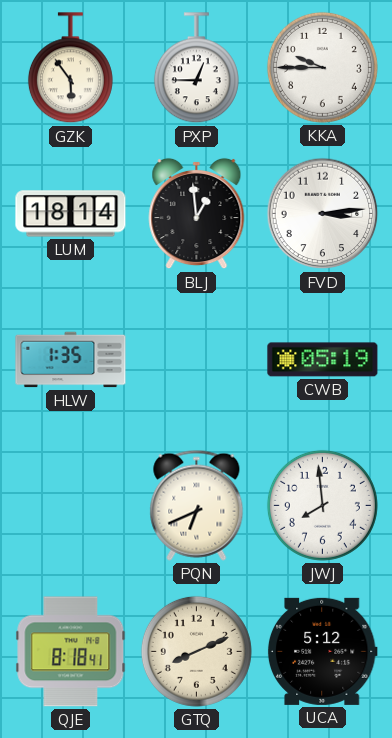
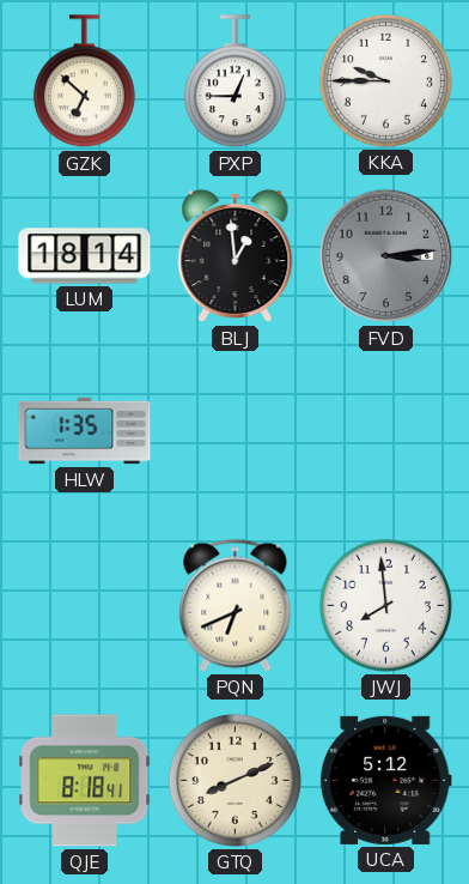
GZK: 5:54 -> 6:52
FVD dial: white -> grey
CWB: 05:19 -> none
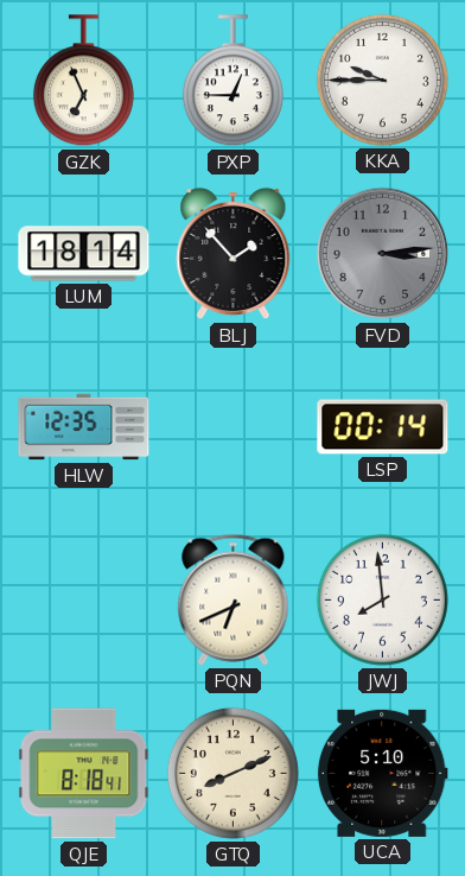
GZK: 6:52 -> 6:56
BLJ: 12:59 -> 1:53
HLW: 1:35 -> 12:35
LSP: none -> 00:14
UCA: 5:12 -> 5:10
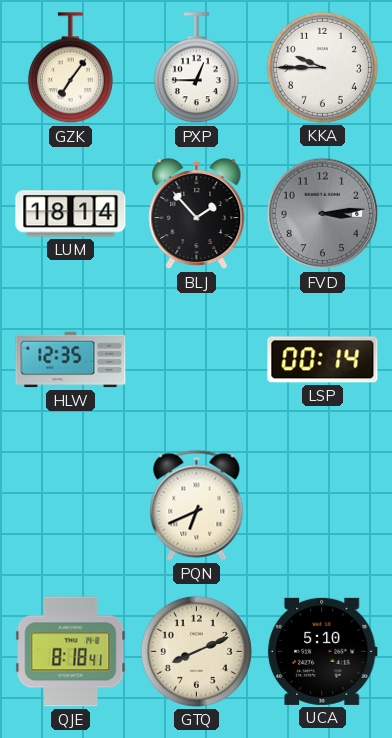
GZK: 6:56 -> 7:06
JWJ: 7:59 -> none
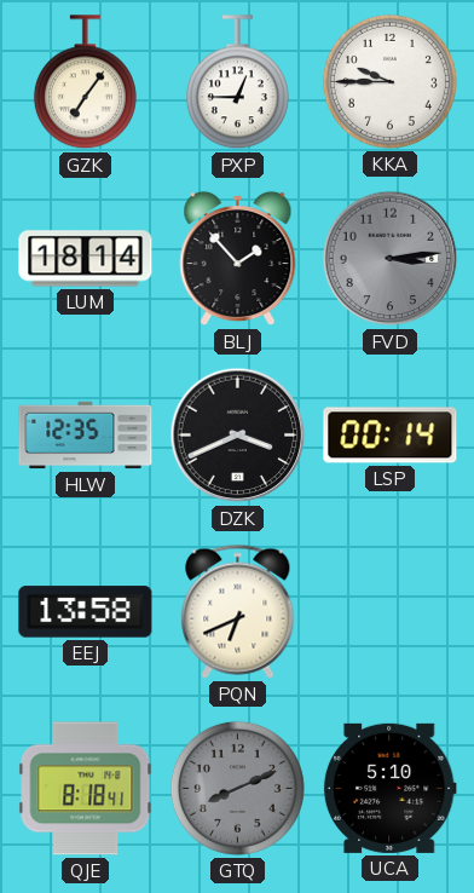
DZK: none -> 3:41
EEJ: none -> 13:58
GTQ dial: cream -> grey
